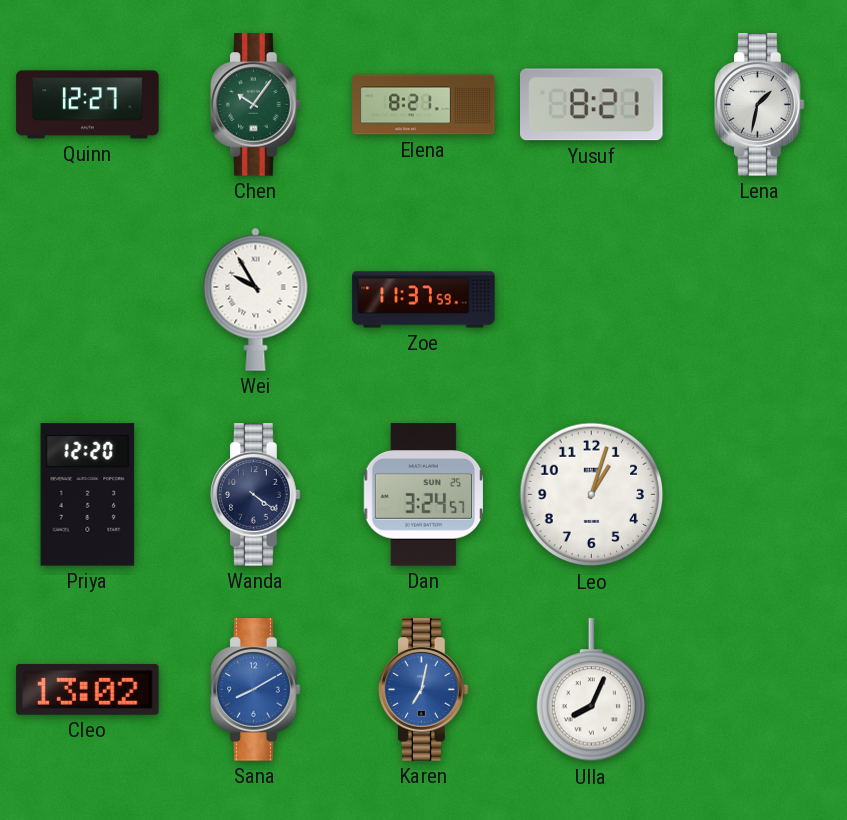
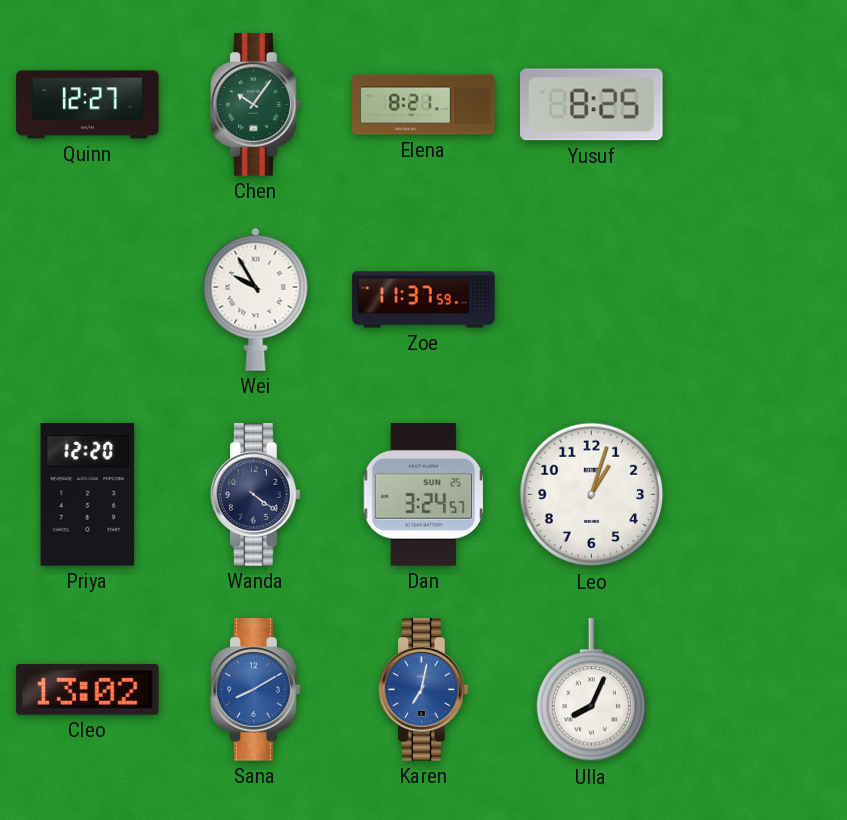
Yusuf: 8:21 -> 8:25
Lena: 1:32 -> none
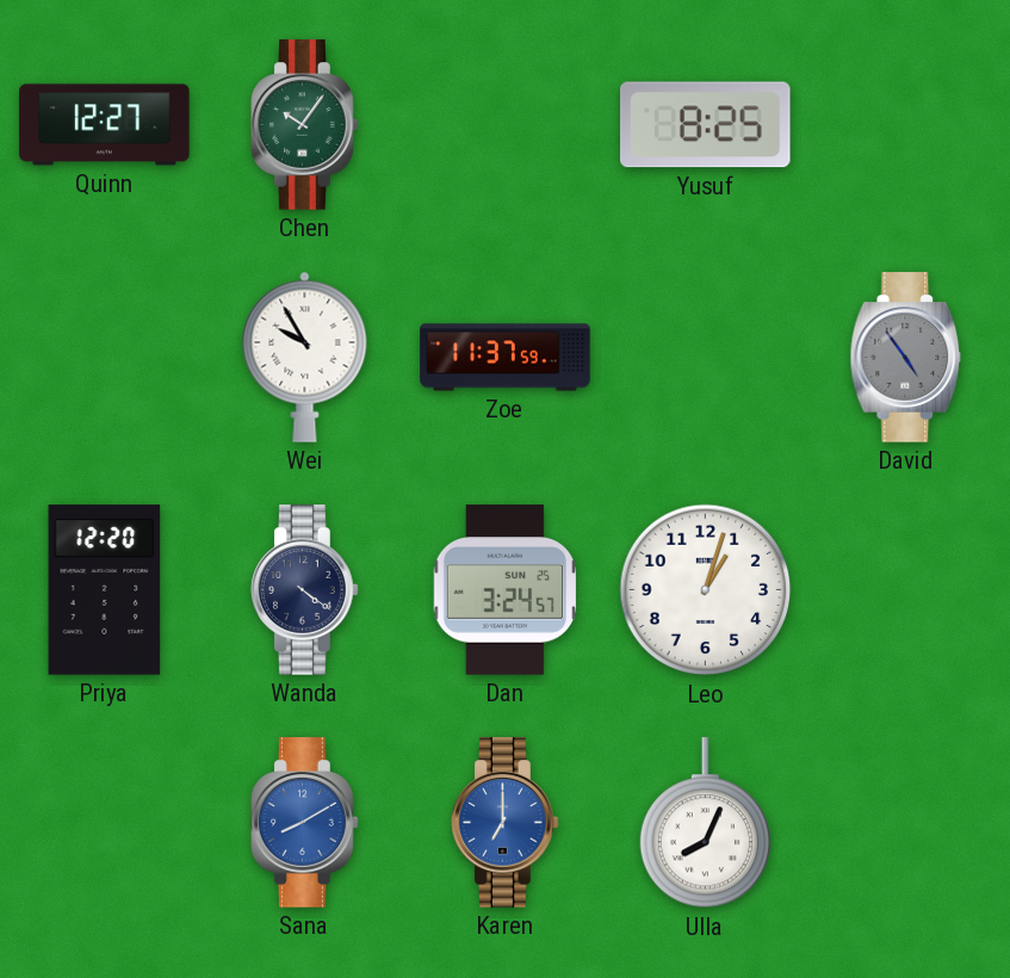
Elena: 8:21 -> none
David: none -> 4:54
Cleo: 13:02 -> none
Karen: 7:02 -> 7:00
